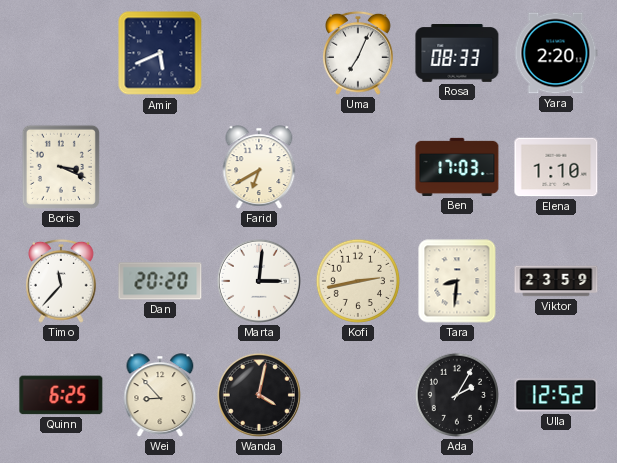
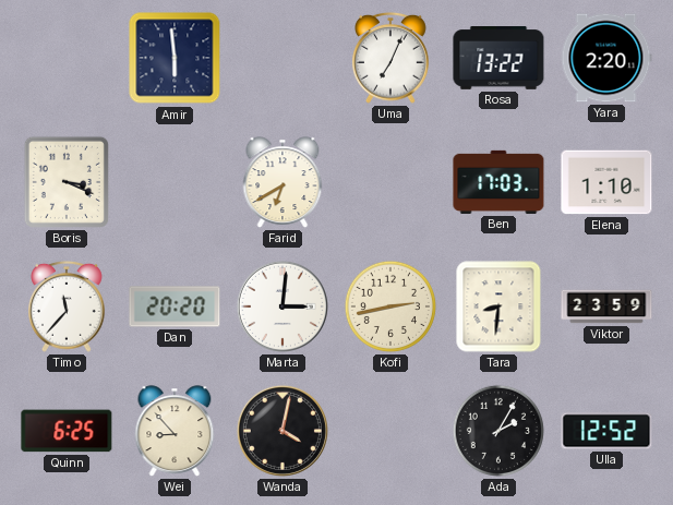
Amir: 5:41 -> 5:59
Rosa: 08:33 -> 13:22
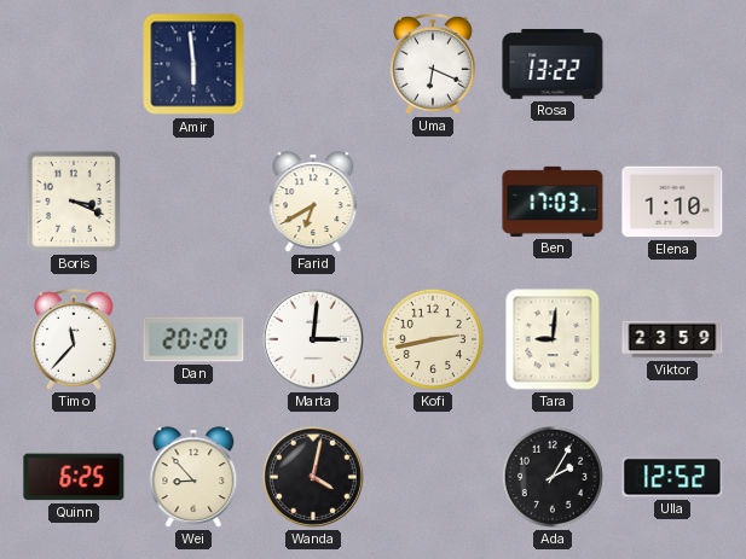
Uma: 7:04 -> 6:19
Yara: 2:20 -> none
Tara: 8:31 -> 9:01
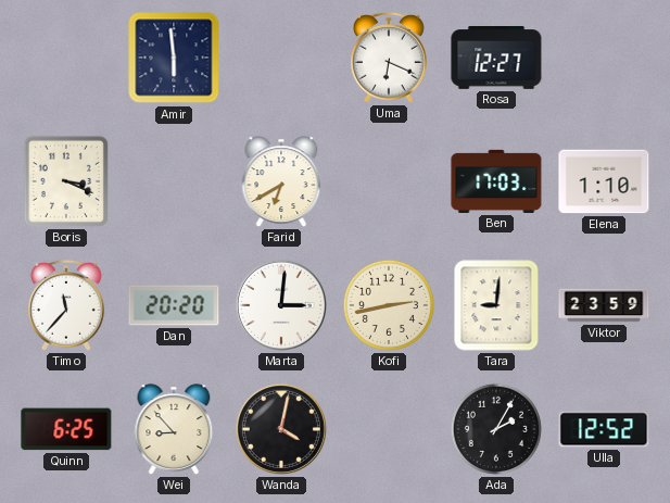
Rosa: 13:22 -> 12:27
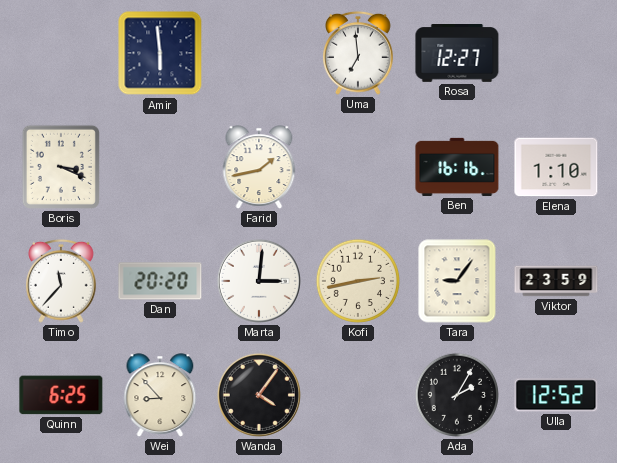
Uma: 6:19 -> 6:59
Farid: 6:40 -> 1:43
Ben: 17:03 -> 16:16
Tara: 9:01 -> 9:06
Wanda: 4:02 -> 4:06
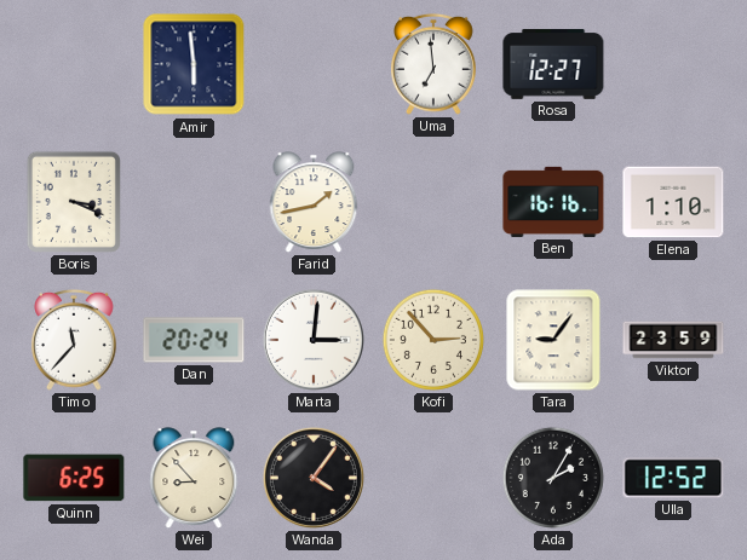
Dan: 20:20 -> 20:24
Kofi: 2:43 -> 2:53
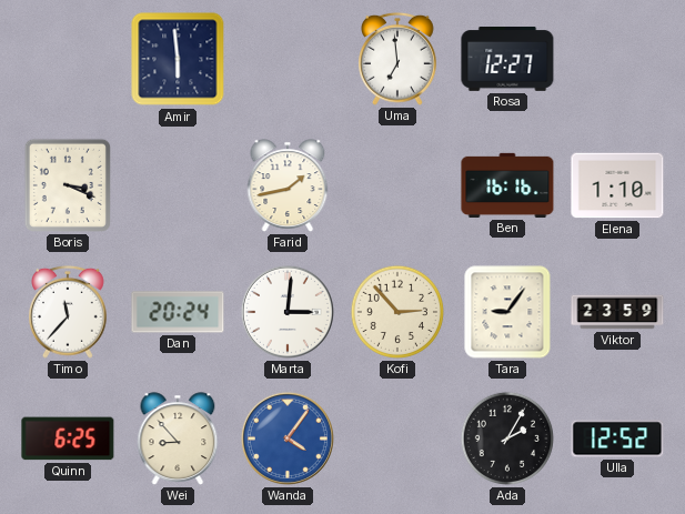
Wanda dial: black -> blue
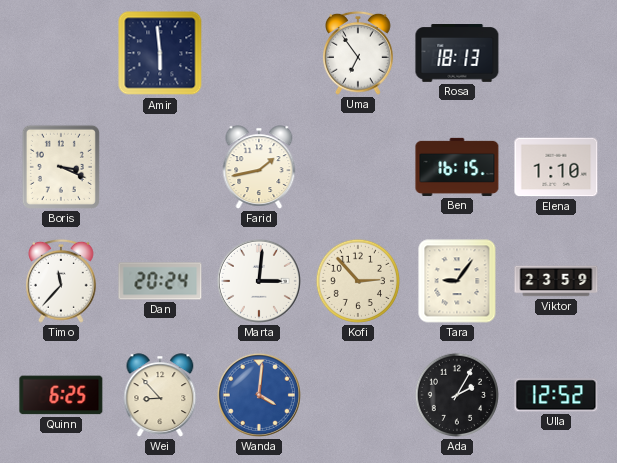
Uma: 6:59 -> 6:54
Rosa: 12:27 -> 18:13
Ben: 16:16 -> 16:15
Wanda: 4:06 -> 4:01
